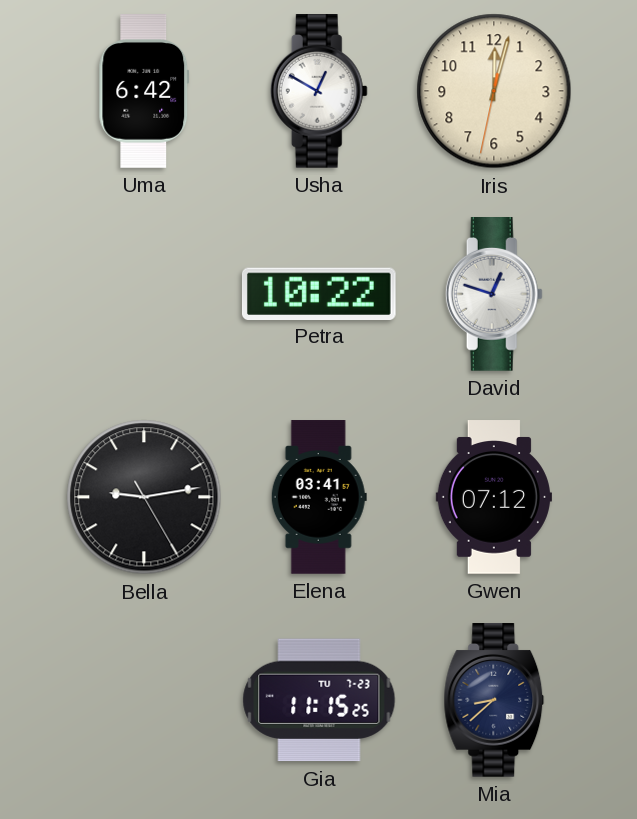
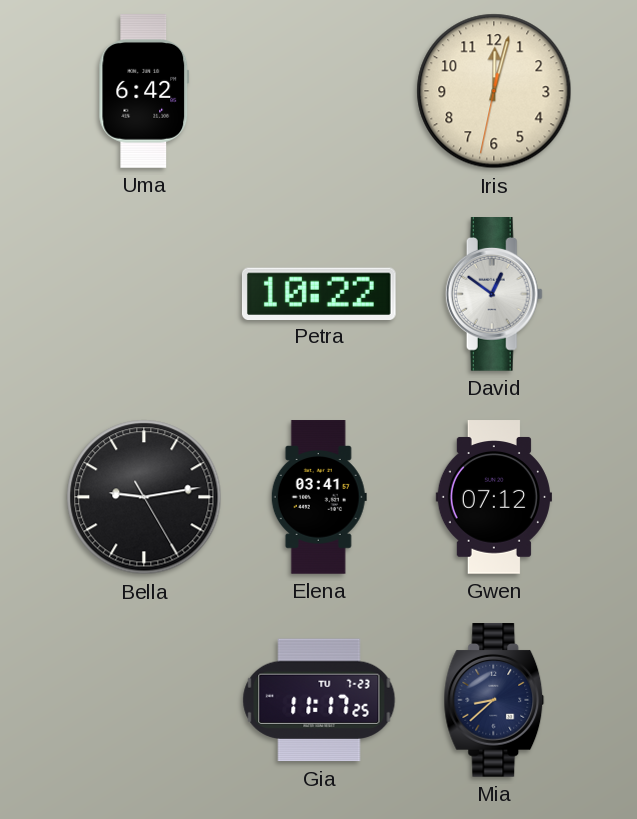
Usha: 12:50 -> none
David: 12:48 -> 12:51
Gia: 11:15 -> 11:17
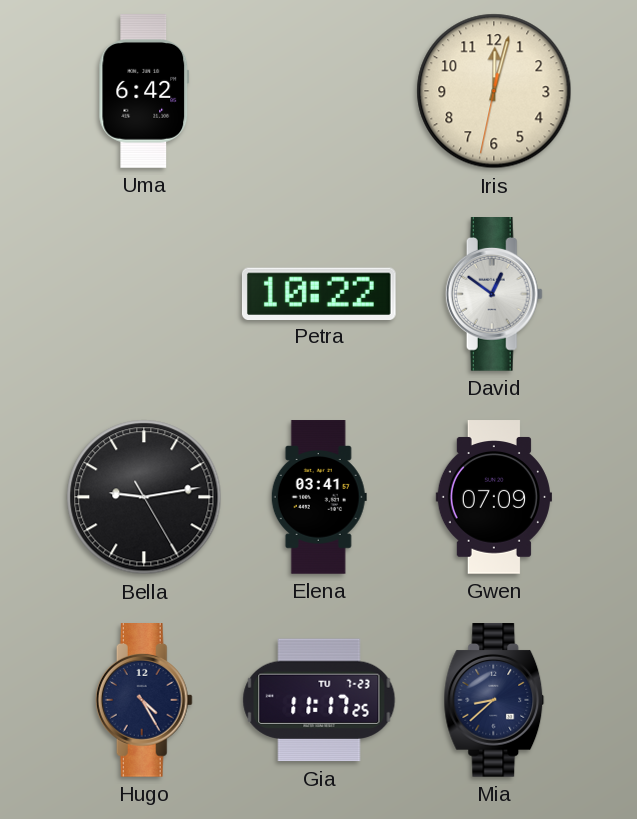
Gwen: 07:12 -> 07:09
Hugo: none -> 4:25
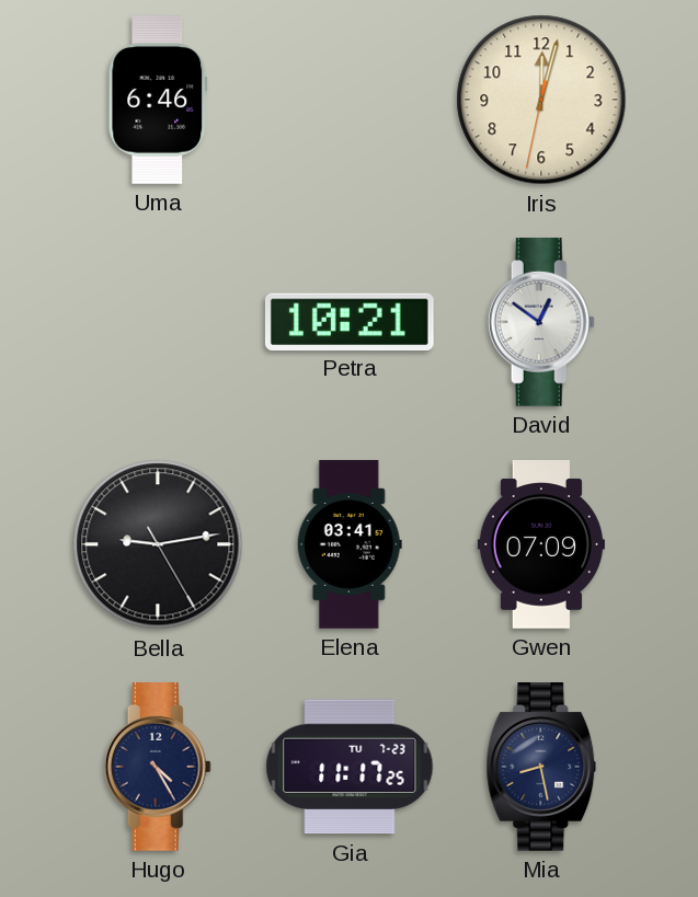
Uma: 6:42 -> 6:46
Petra: 10:22 -> 10:21
Mia: 8:38 -> 8:28
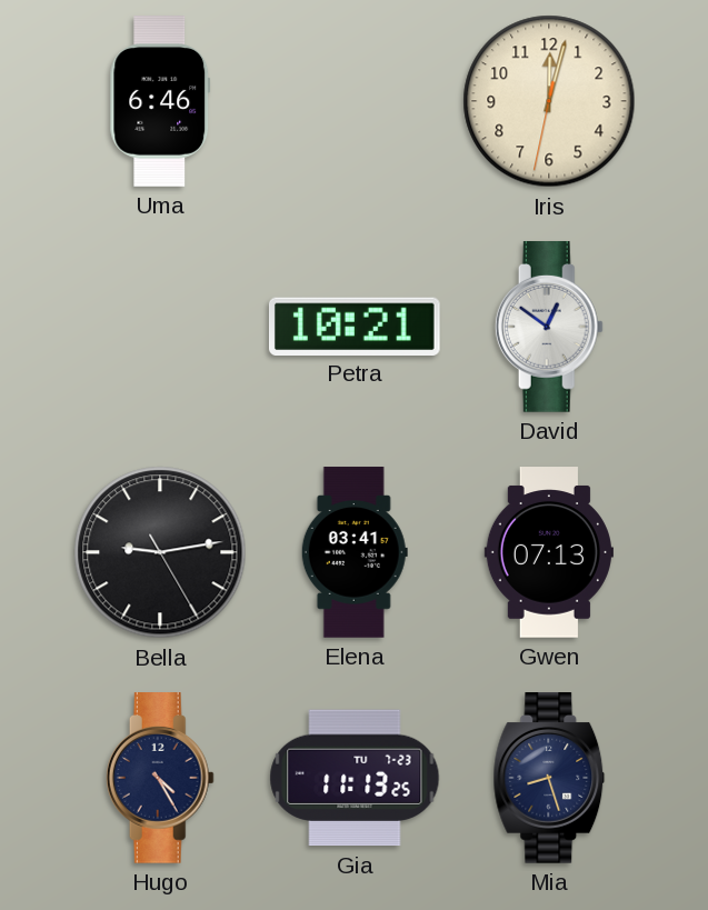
Gwen: 07:09 -> 07:13
Gia: 11:17 -> 11:13
Mia: 8:28 -> 8:27
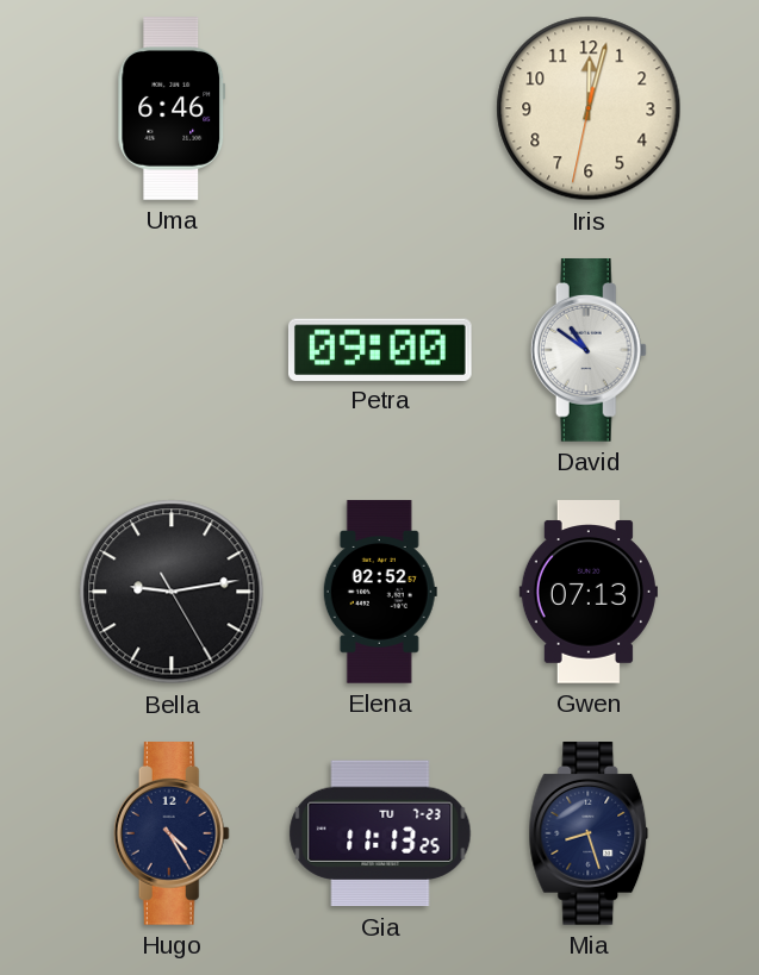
Petra: 10:21 -> 09:00
David: 12:51 -> 10:51
Elena: 03:41 -> 02:52
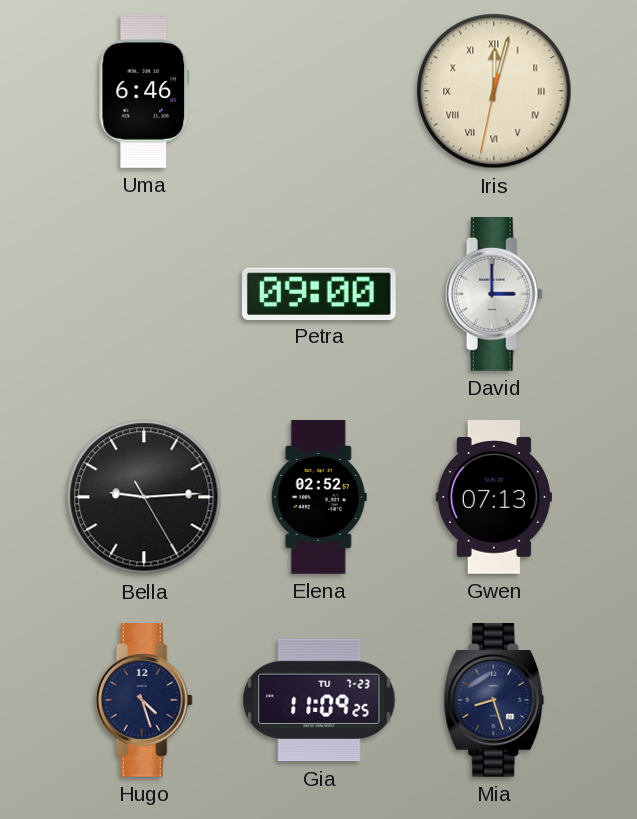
Iris numerals: Arabic -> Roman
David: 10:51 -> 3:00
Bella: 9:13 -> 9:14
Hugo: 4:25 -> 4:27
Gia: 11:13 -> 11:09
